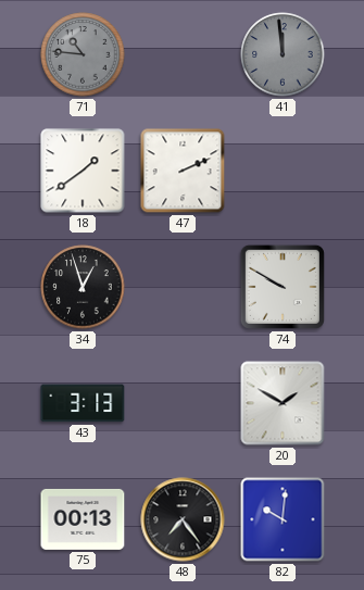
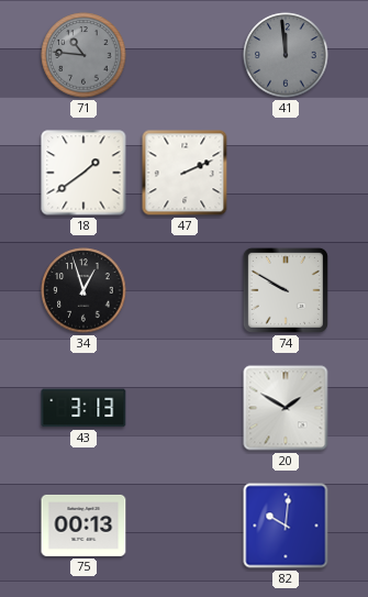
48: 7:24 -> none
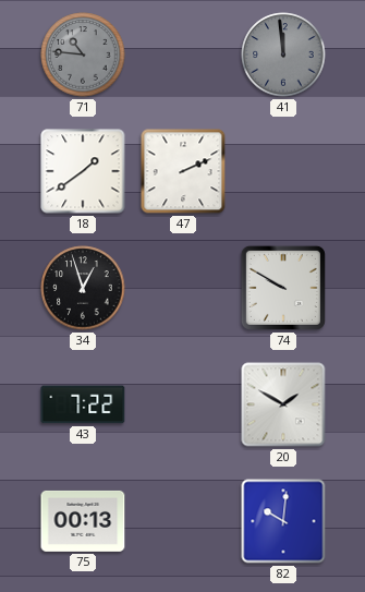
43: 3:13 -> 7:22
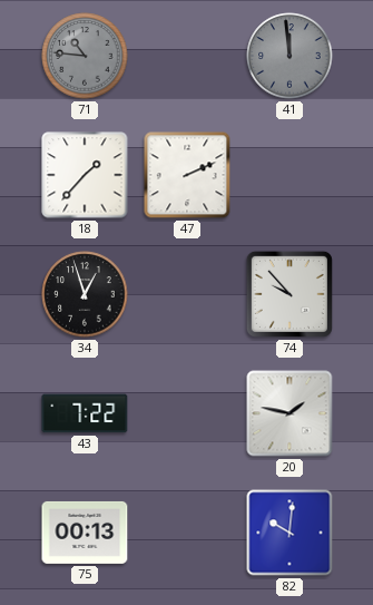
18: 1:39 -> 1:37
74: 9:50 -> 9:53
20: 1:50 -> 1:47
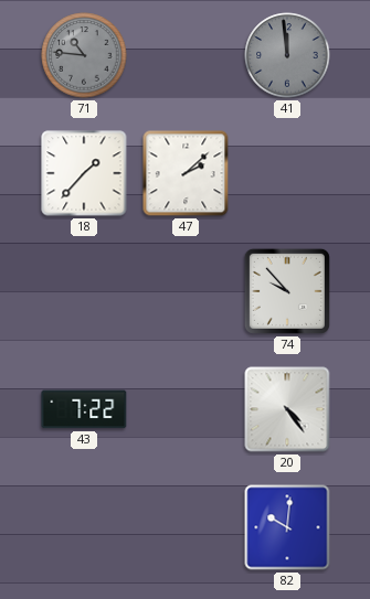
47: 2:11 -> 2:08
34: 12:57 -> none
20: 1:47 -> 4:24
75: 00:13 -> none
